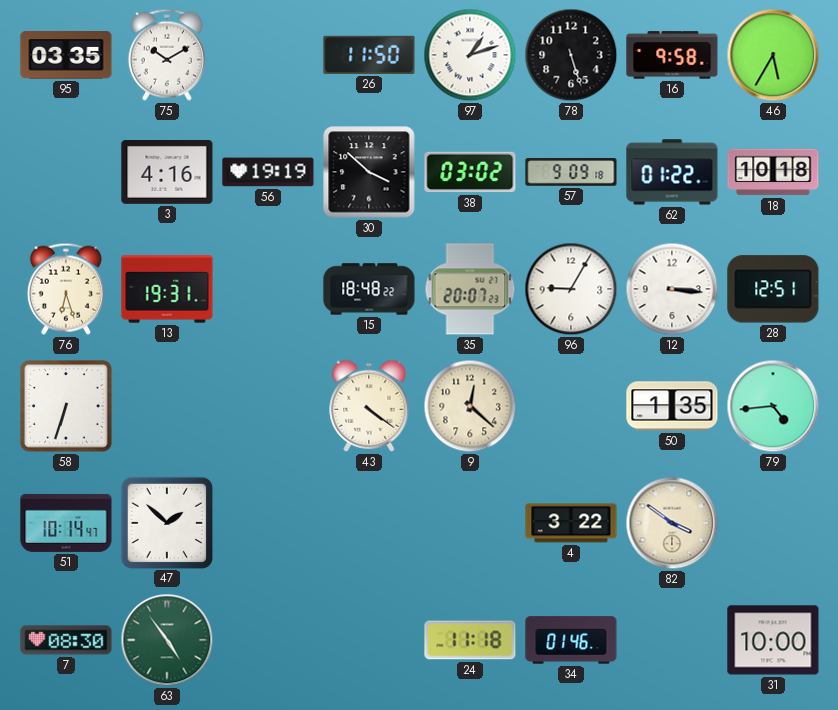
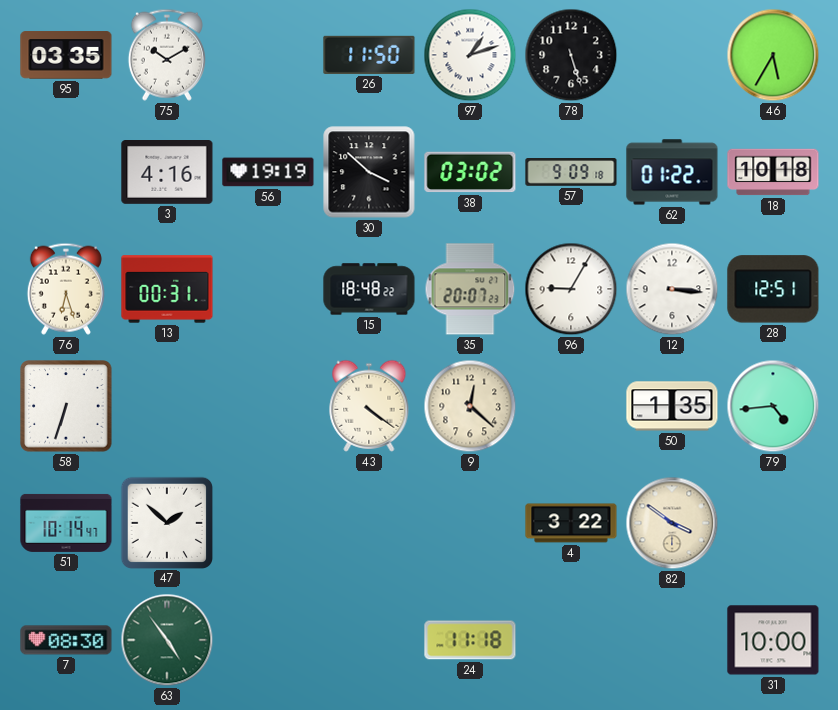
16: 9:58 -> none
13: 19:31 -> 00:31
34: 01:46 -> none
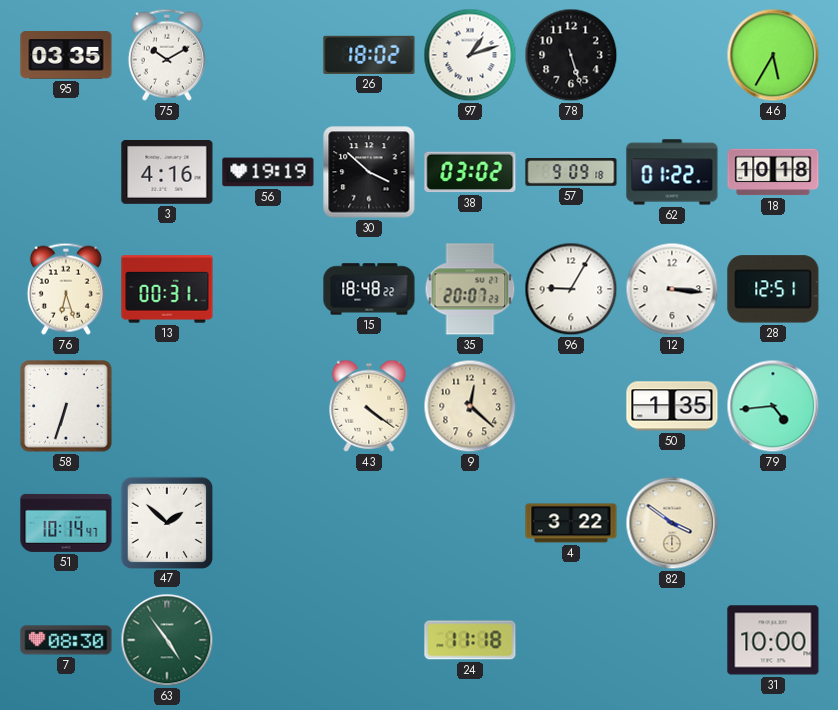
26: 11:50 -> 18:02
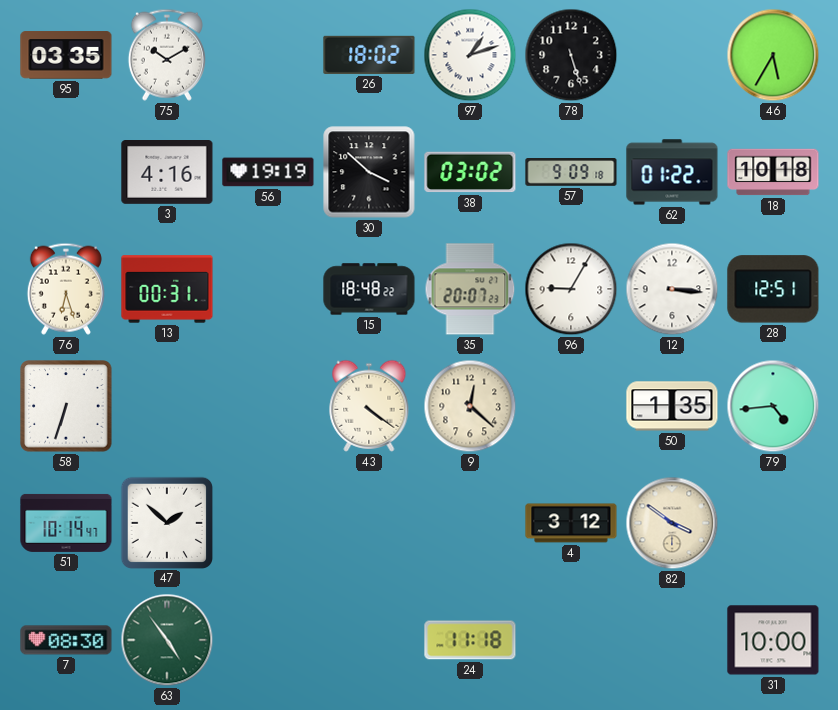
4: 3:22 -> 3:12
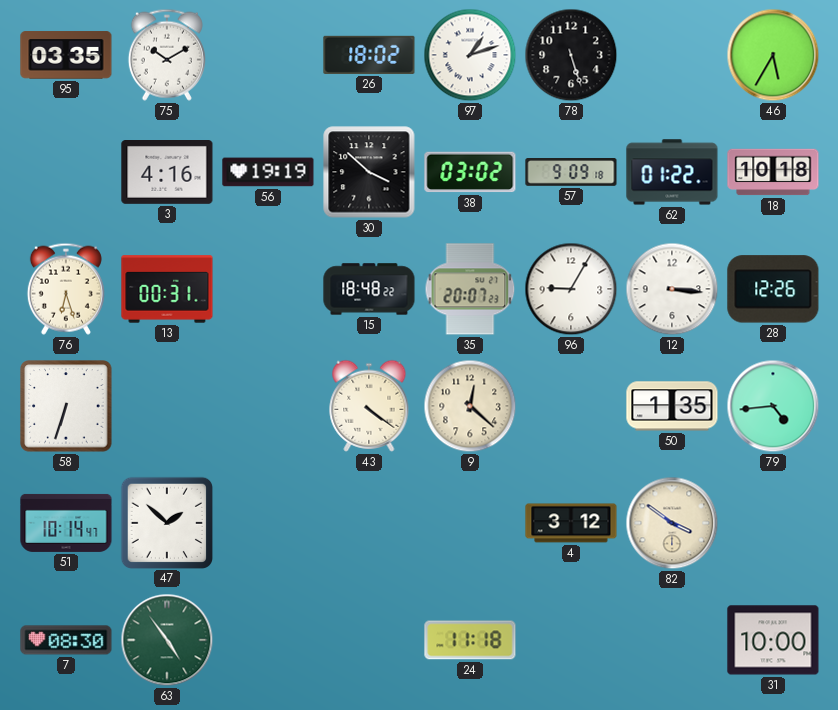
28: 12:51 -> 12:26
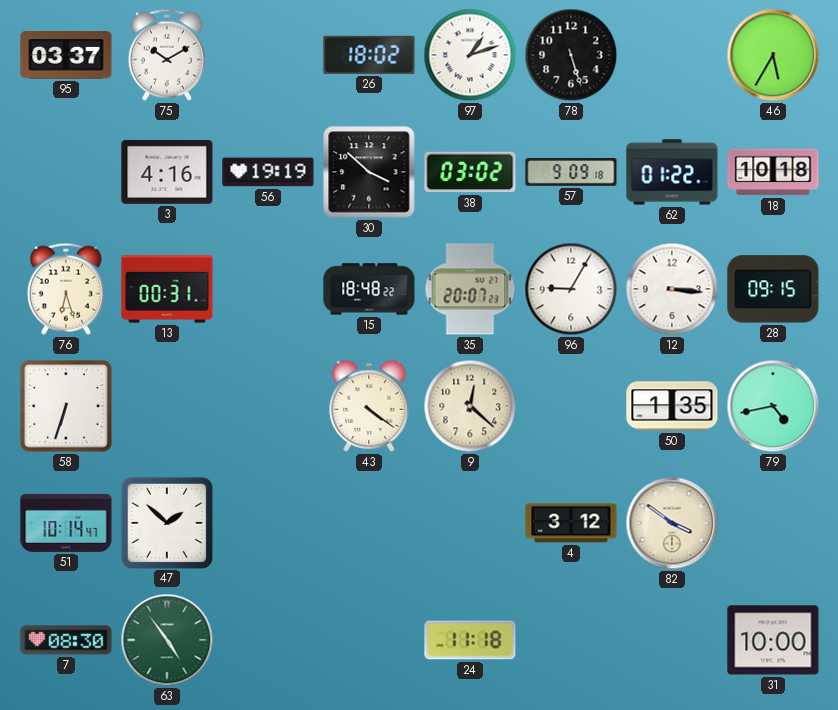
95: 03:35 -> 03:37
28: 12:26 -> 09:15
79: 4:44 -> 4:43
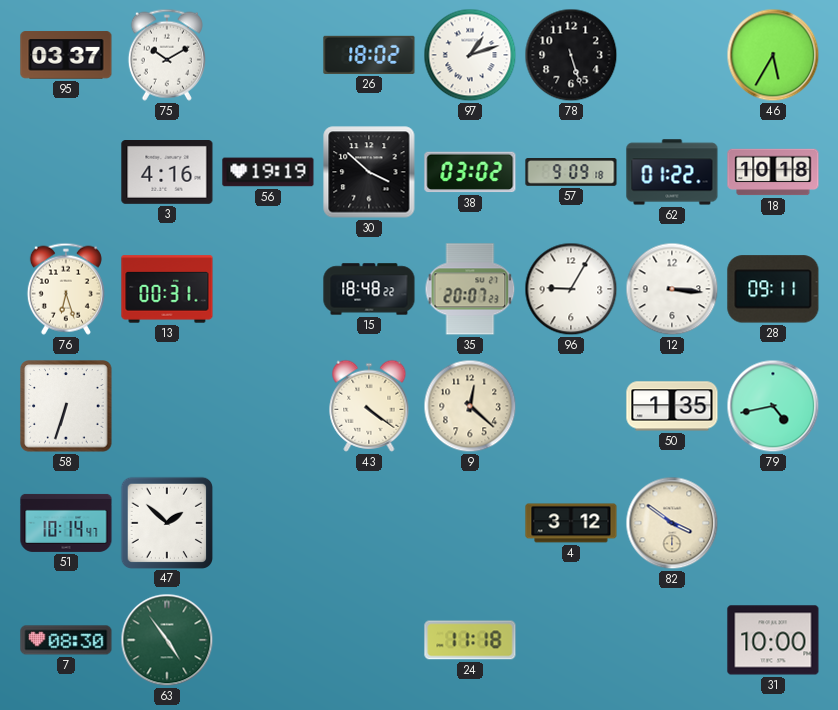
28: 09:15 -> 09:11
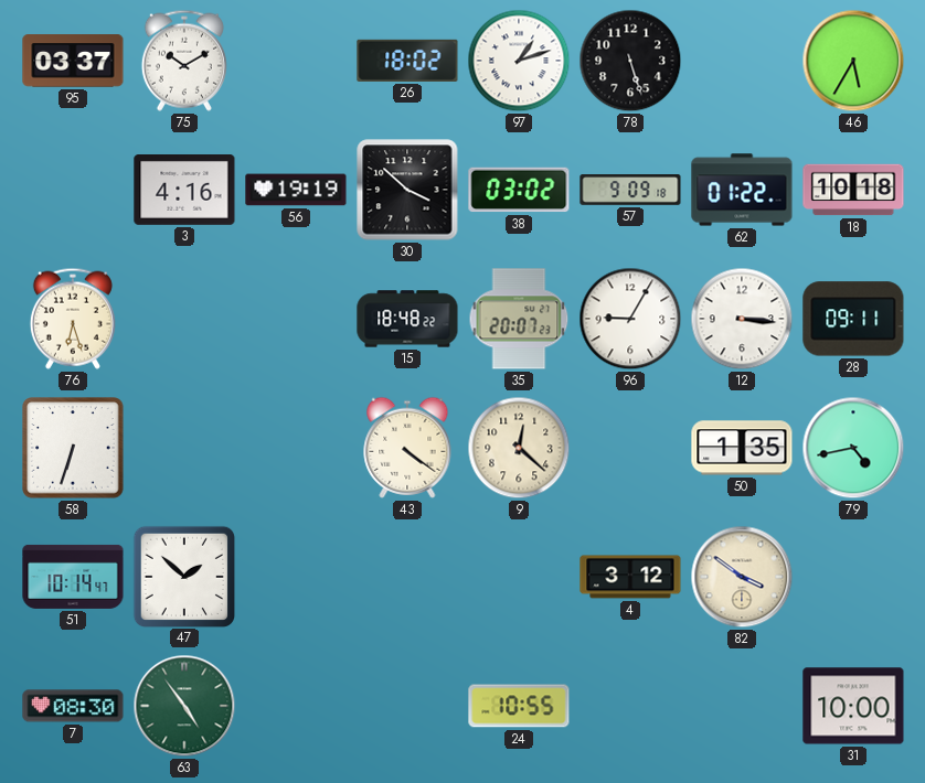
13: 00:31 -> none
24: 11:18 -> 10:55
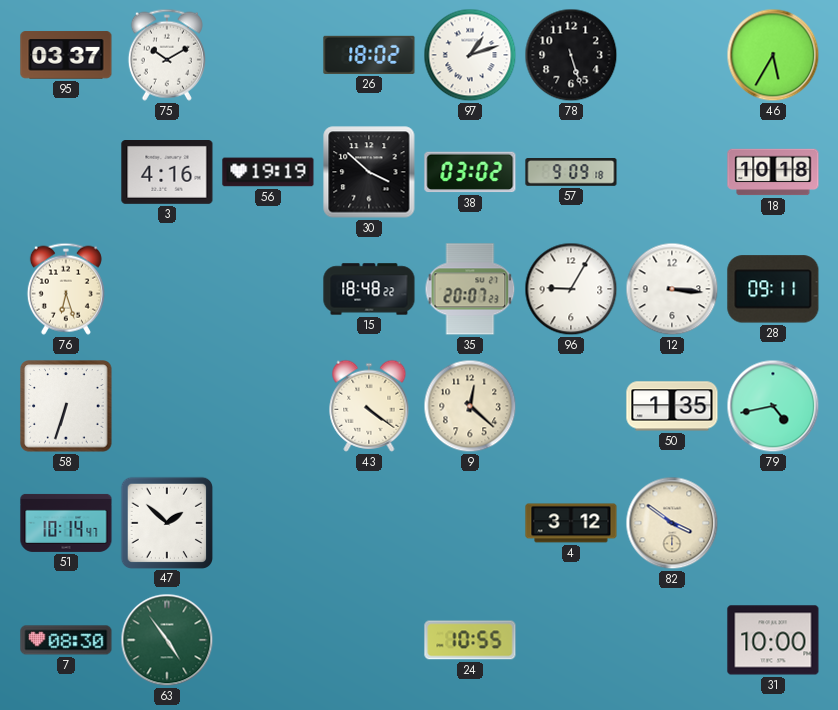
62: 01:22 -> none
